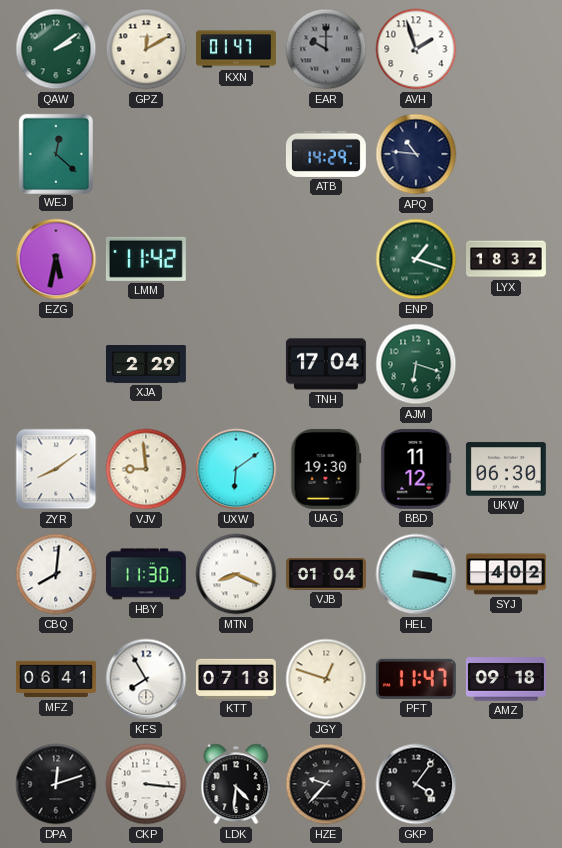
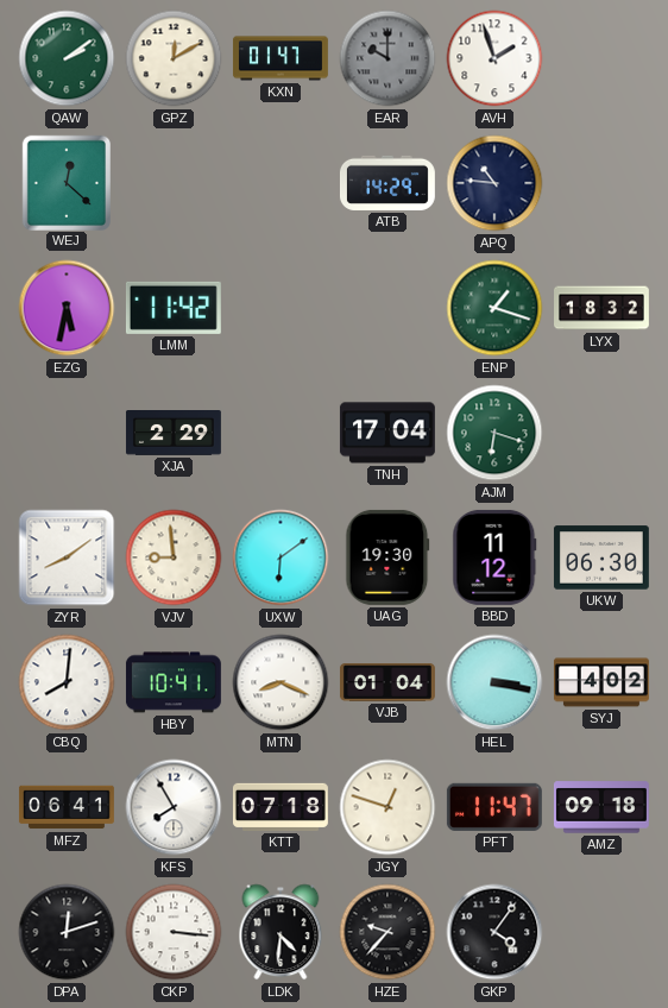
HBY: 11:30 -> 10:41
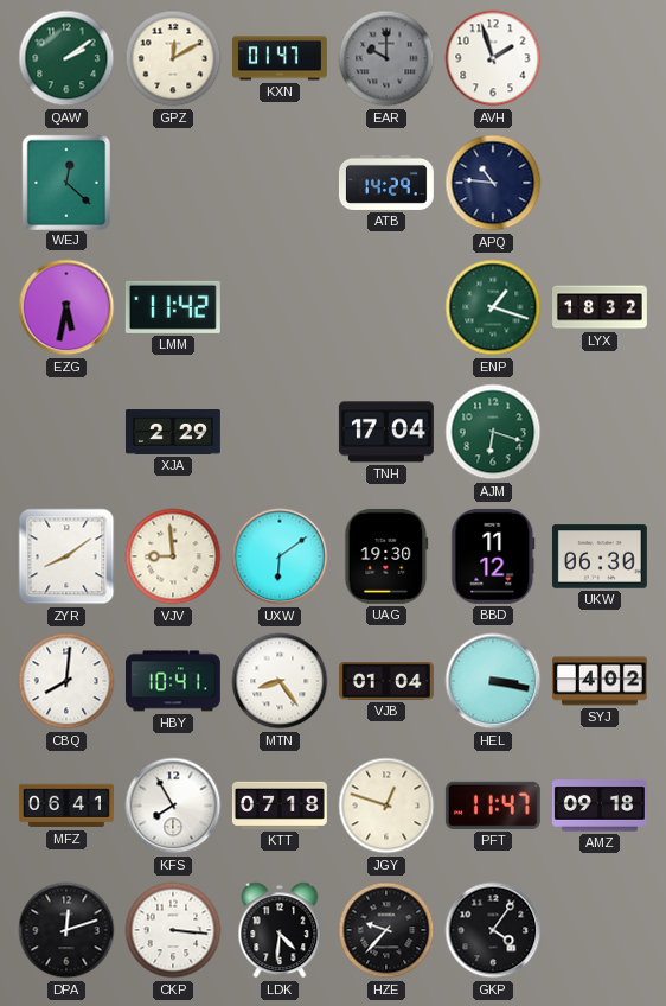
MTN: 8:19 -> 8:24
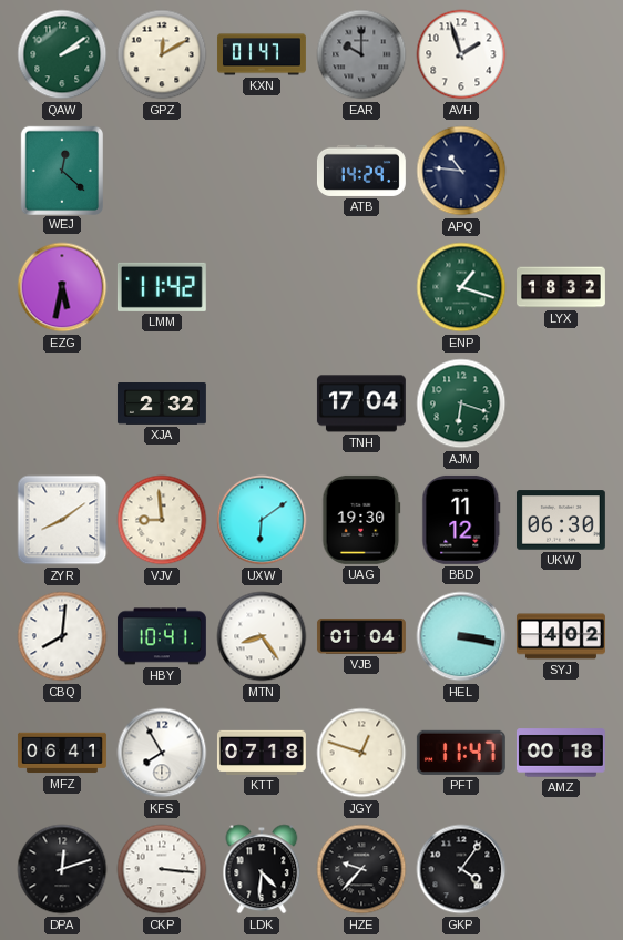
XJA: 2:29 -> 2:32
AMZ: 09:18 -> 00:18
